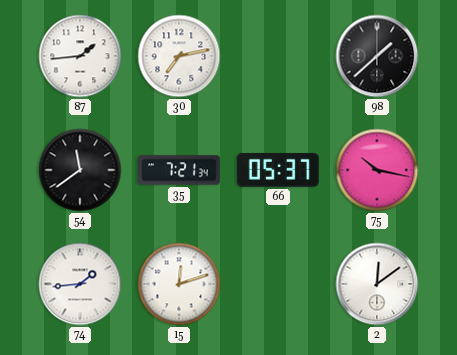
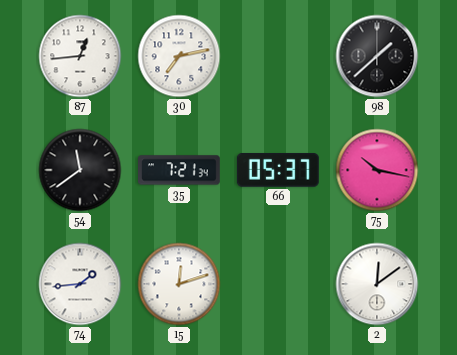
87: 1:44 -> 12:44
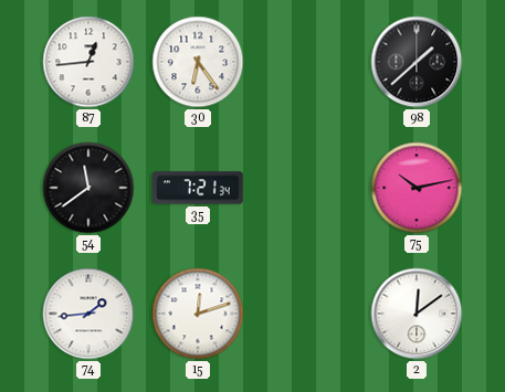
30: 7:13 -> 6:24
66: 05:37 -> none
75: 10:17 -> 10:13
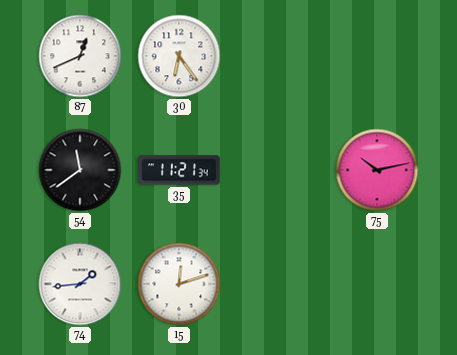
87: 12:44 -> 12:41
98: 1:38 -> none
35: 7:21 -> 11:21
2: 12:09 -> none
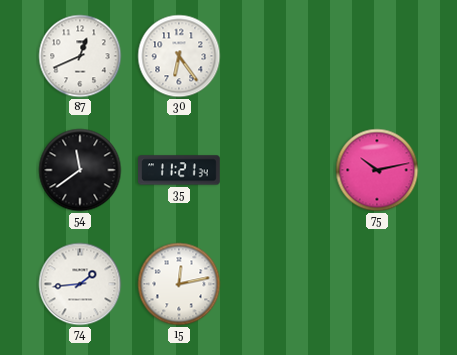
15: 12:12 -> 12:13
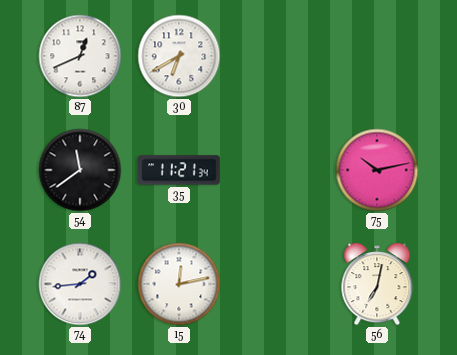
30: 6:24 -> 6:40
56: none -> 7:02
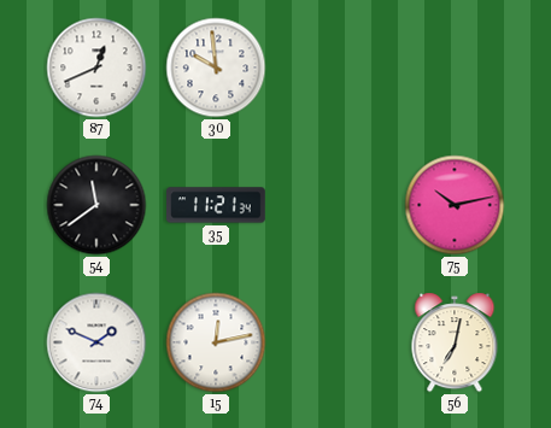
30: 6:40 -> 9:59
74: 1:44 -> 1:49
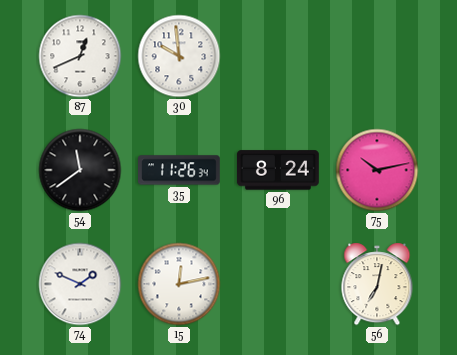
35: 11:21 -> 11:26
96: none -> 8:24
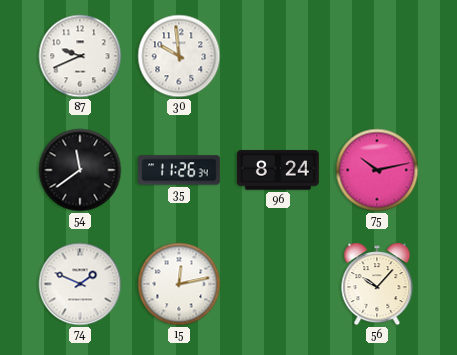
87: 12:41 -> 9:41
56: 7:02 -> 10:07
